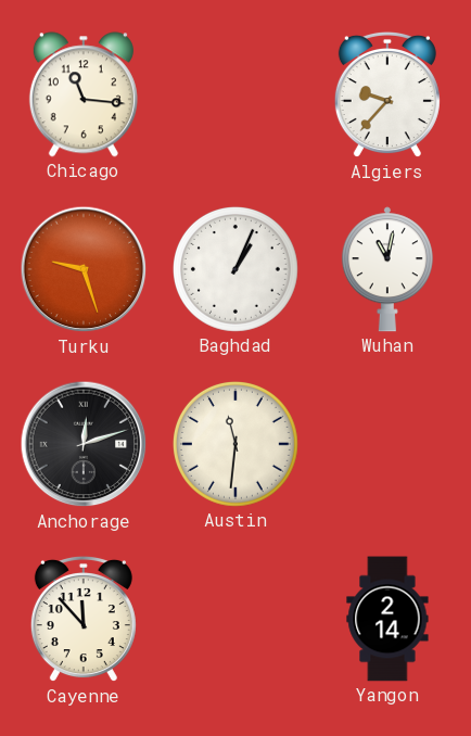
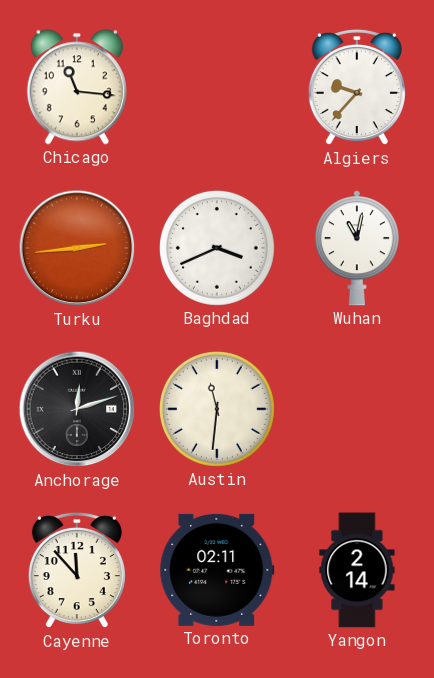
Turku: 9:27 -> 2:44
Baghdad: 1:04 -> 3:41
Toronto: none -> 02:11
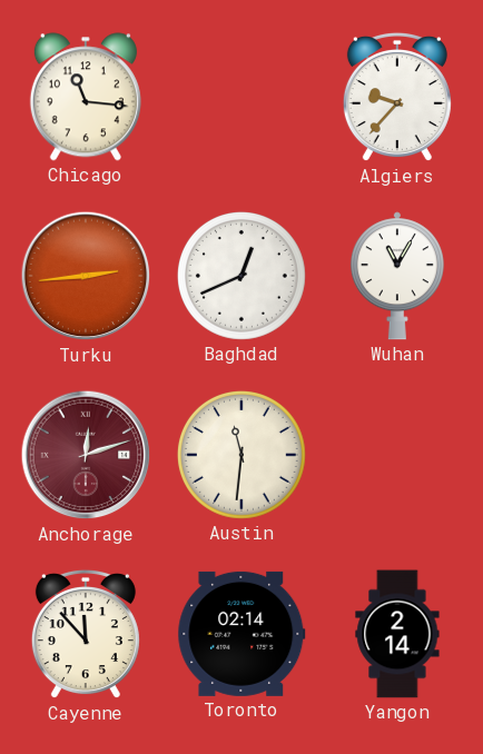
Baghdad: 3:41 -> 12:41
Wuhan: 11:02 -> 11:05
Anchorage dial: black -> burgundy
Toronto: 02:11 -> 02:14
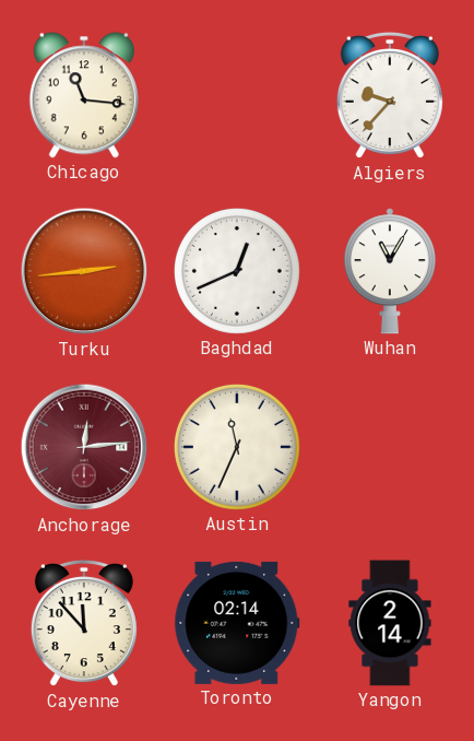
Anchorage: 12:12 -> 12:14
Austin: 11:31 -> 11:34
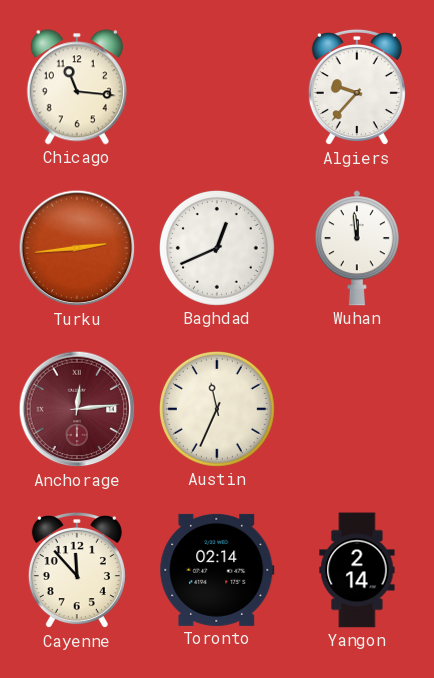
Wuhan: 11:05 -> 11:59
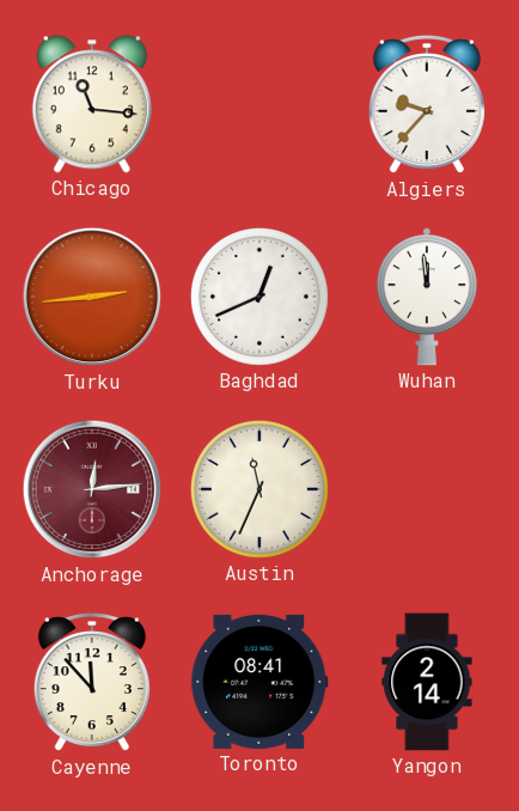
Toronto: 02:14 -> 08:41
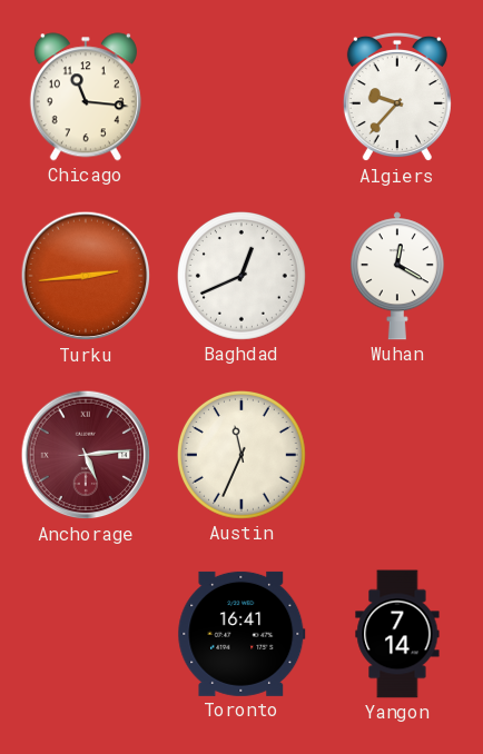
Wuhan: 11:59 -> 12:20
Anchorage: 12:14 -> 5:14
Cayenne: 11:53 -> none
Toronto: 08:41 -> 16:41
Yangon: 2:14 -> 7:14
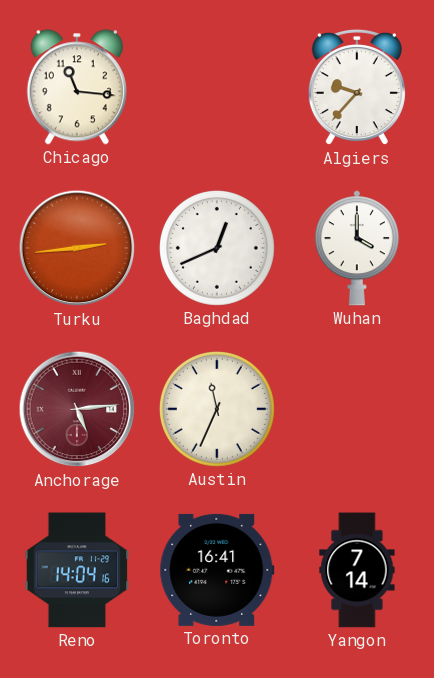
Wuhan: 12:20 -> 4:00
Reno: none -> 14:04
